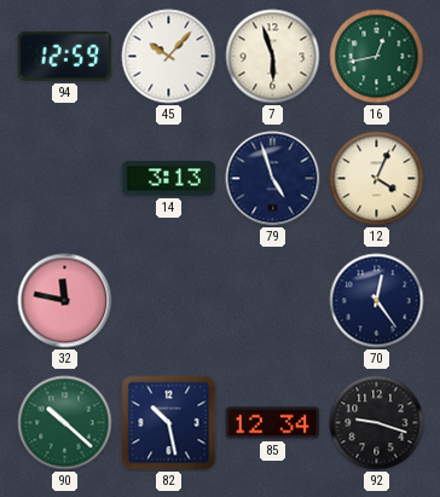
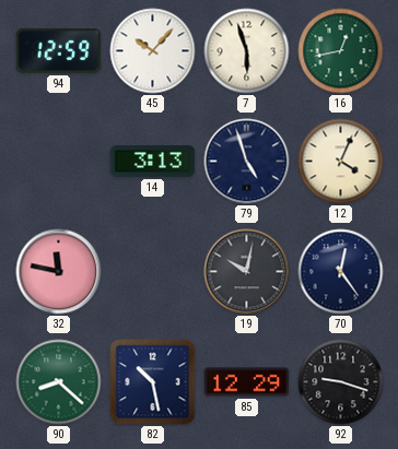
19: none -> 10:02
90: 10:22 -> 8:22
85: 12:34 -> 12:29
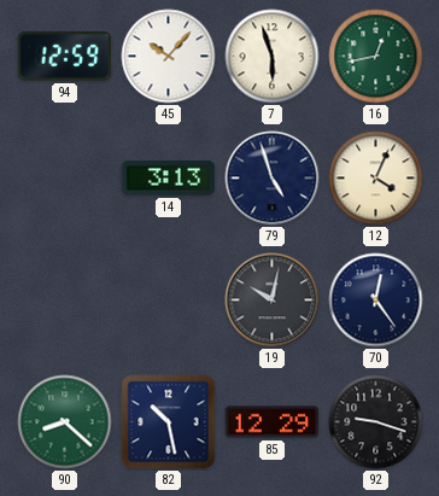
32: 11:47 -> none
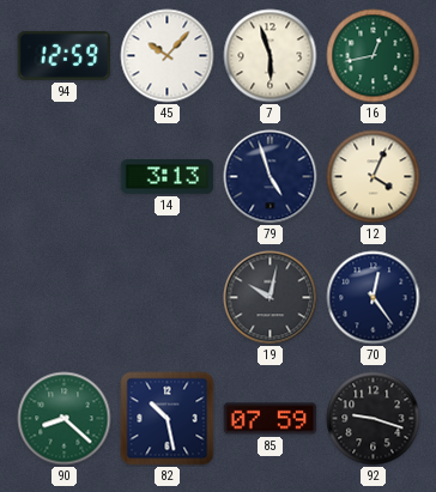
85: 12:29 -> 07:59
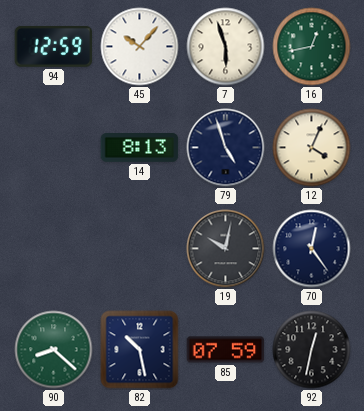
14: 3:13 -> 8:13
92: 9:18 -> 12:32
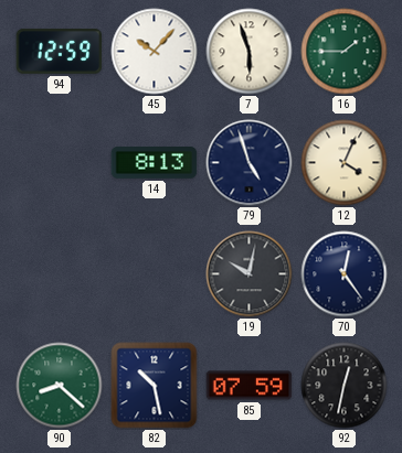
16: 12:43 -> 1:45
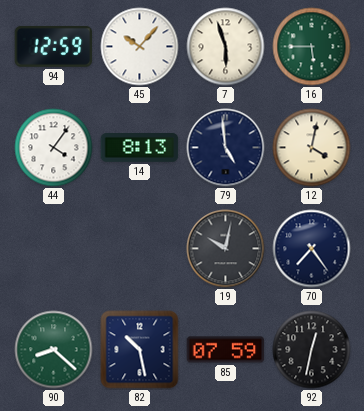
16: 1:45 -> 5:45
44: none -> 4:06
79: 4:57 -> 4:59
12: 4:04 -> 4:02
70: 12:24 -> 7:24
